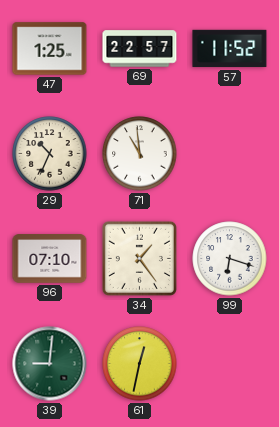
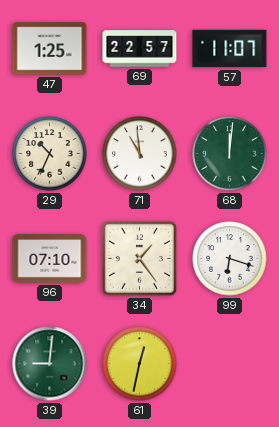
57: 11:52 -> 11:07
68: none -> 12:01
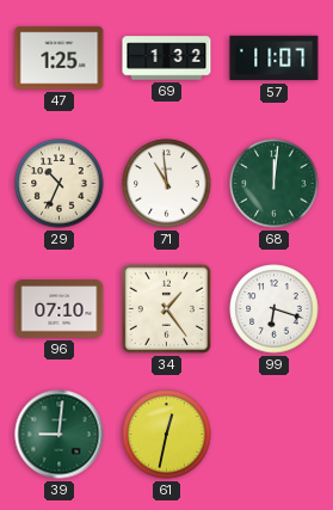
69: 22:57 -> 1:32
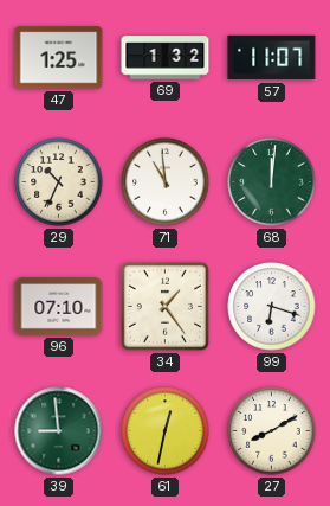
39: 9:01 -> 8:59
27: none -> 8:10
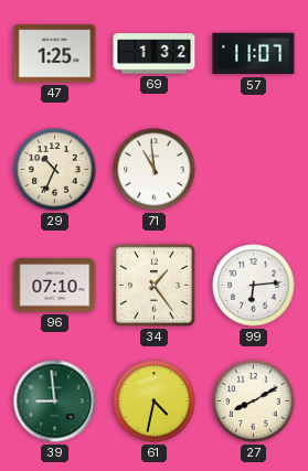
68: 12:01 -> none
99: 6:18 -> 6:14
61: 12:32 -> 4:32
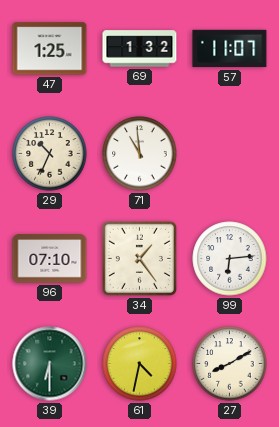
39: 8:59 -> 6:30
